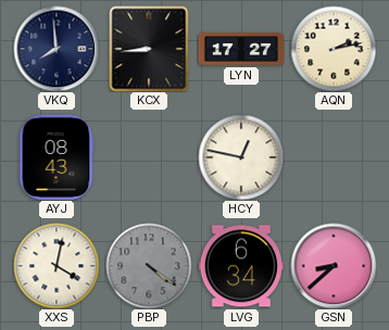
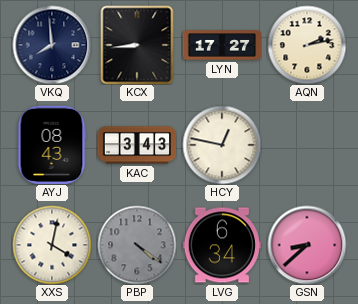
KAC: none -> 3:43
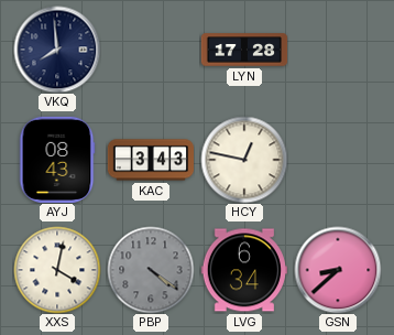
KCX: 8:44 -> none
LYN: 17:27 -> 17:28
AQN: 2:13 -> none
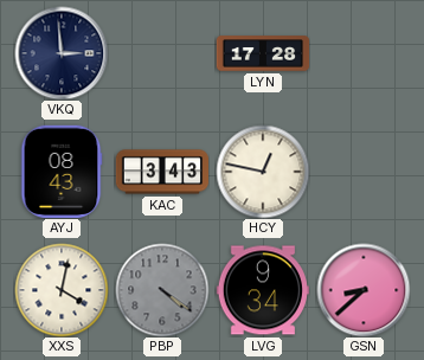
VKQ: 7:59 -> 2:59
LVG: 6:34 -> 9:34
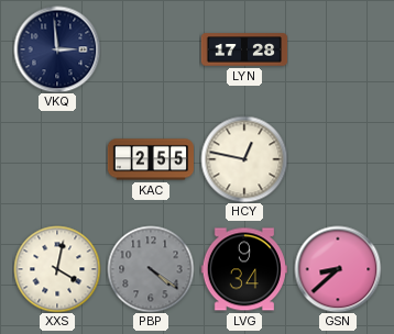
AYJ: 08:43 -> none
KAC: 3:43 -> 2:55
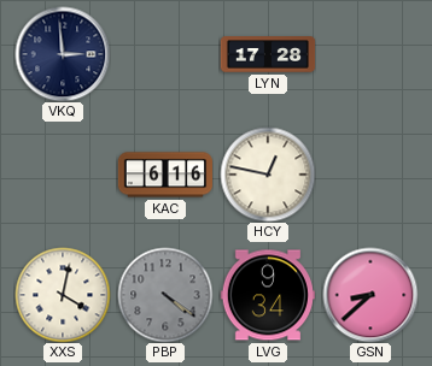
KAC: 2:55 -> 6:16
